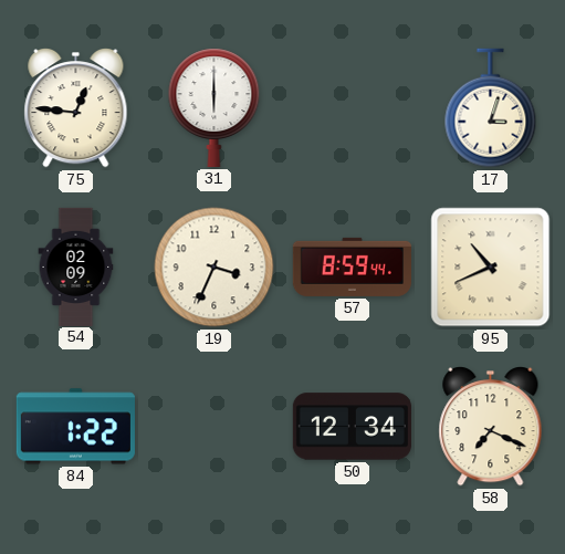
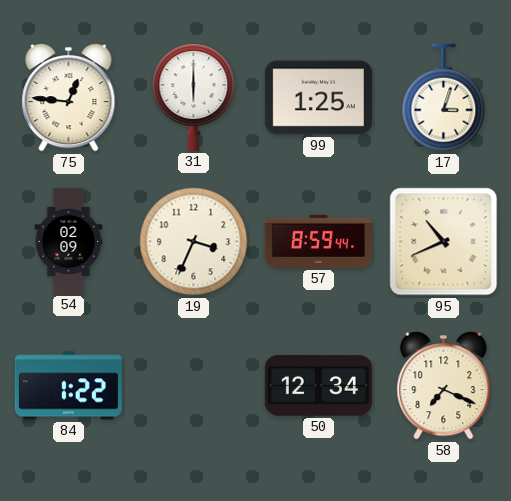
99: none -> 1:25
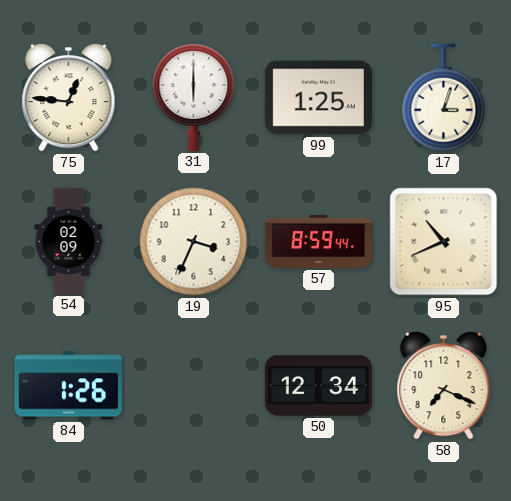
84: 1:22 -> 1:26
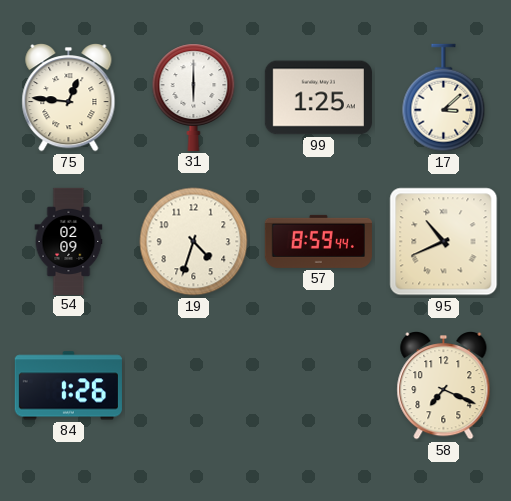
17: 3:03 -> 3:08
19: 3:34 -> 4:33
50: 12:34 -> none
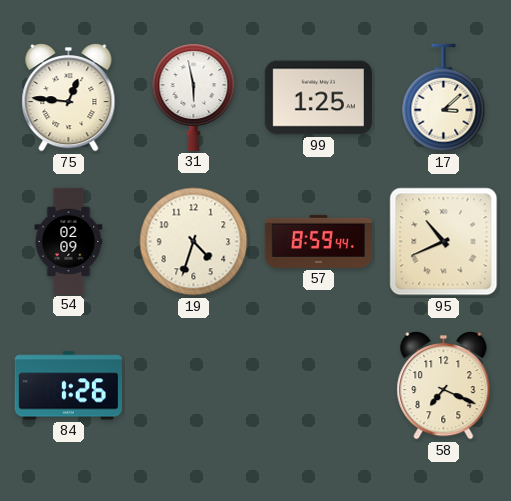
31: 6:00 -> 5:58
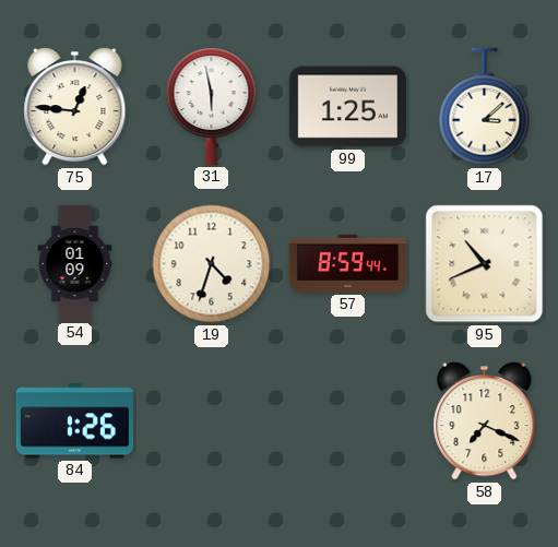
54: 02:09 -> 01:09
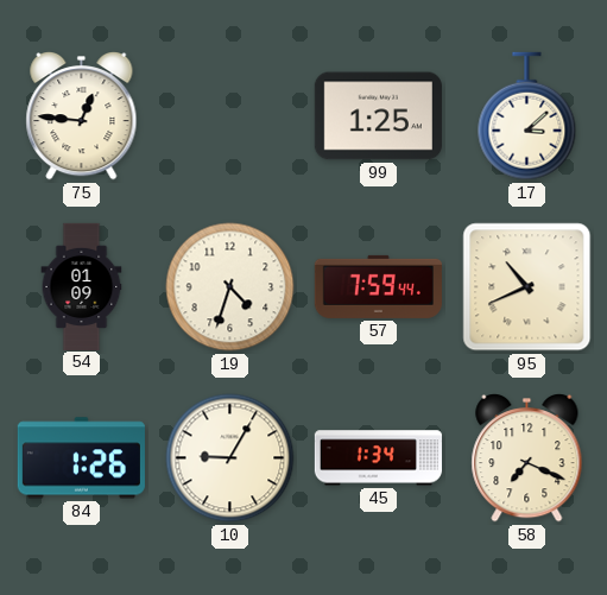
31: 5:58 -> none
57: 8:59 -> 7:59
10: none -> 9:05
45: none -> 1:34
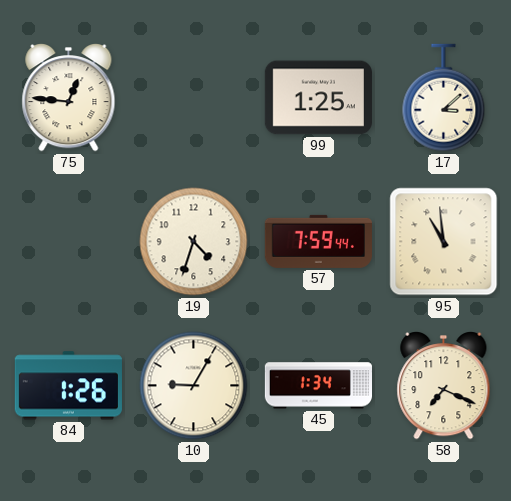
54: 01:09 -> none
95: 10:41 -> 10:59
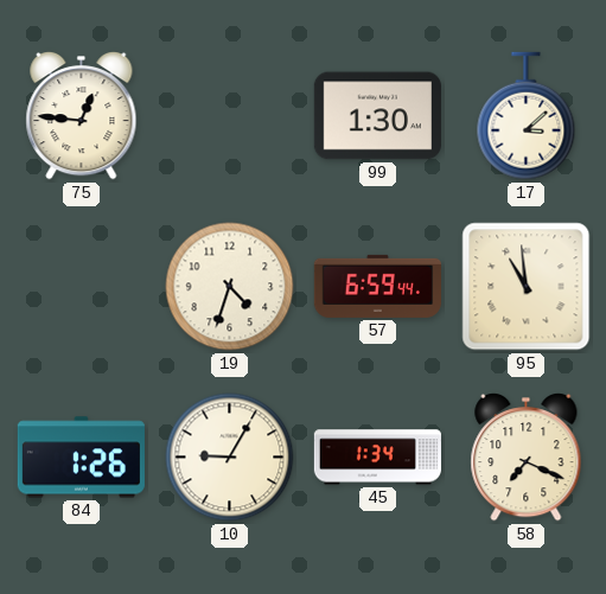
99: 1:25 -> 1:30
57: 7:59 -> 6:59
